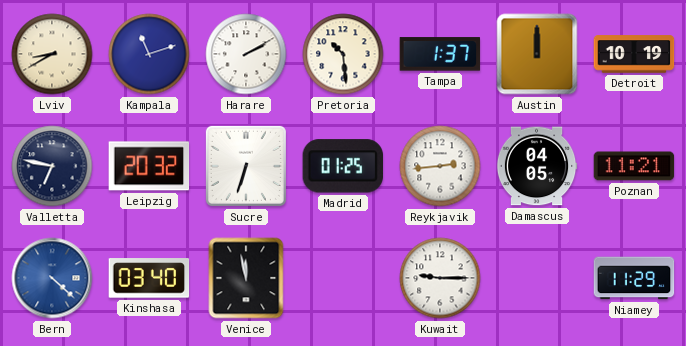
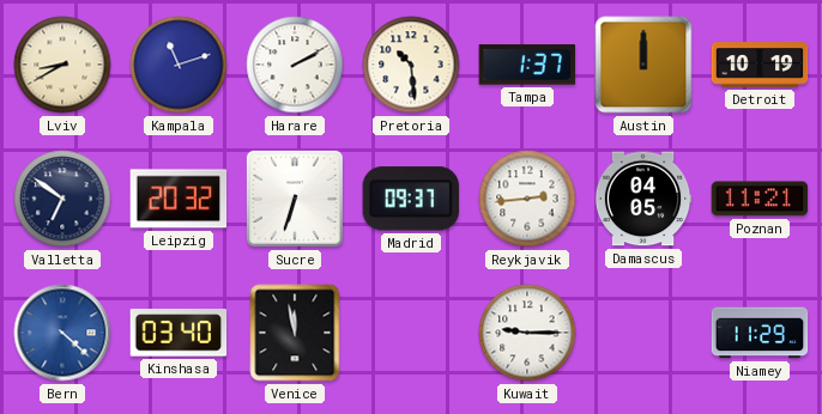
Valletta: 6:47 -> 6:51
Madrid: 01:25 -> 09:37
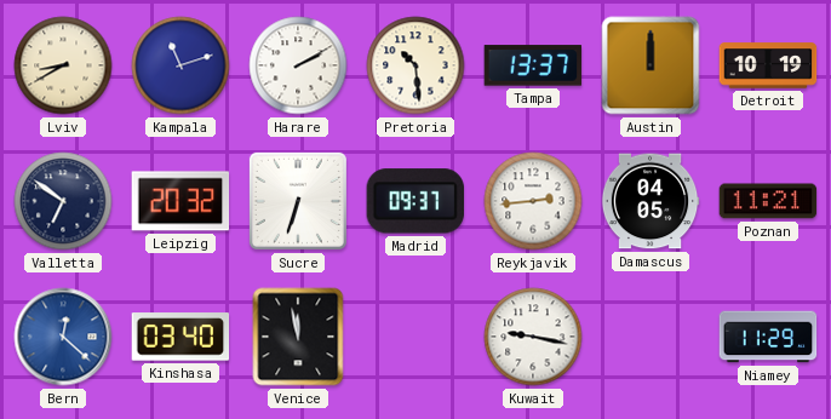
Tampa: 1:37 -> 13:37
Bern: 4:22 -> 12:22
Kuwait: 9:15 -> 9:17
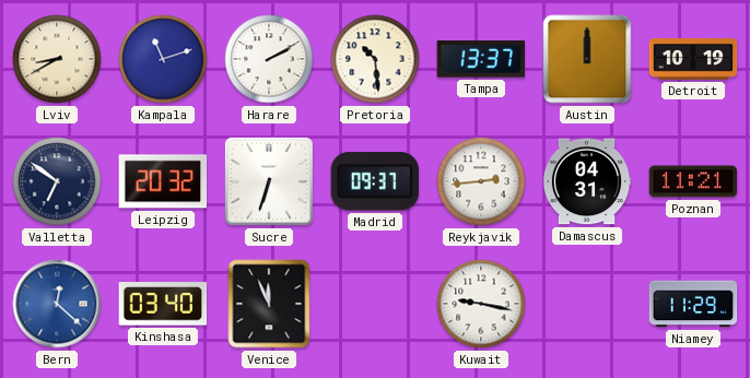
Damascus: 04:05 -> 04:31
Venice: 11:58 -> 11:56
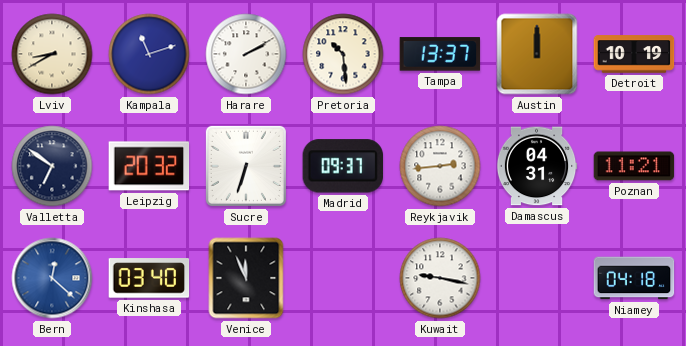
Niamey: 11:29 -> 04:18
